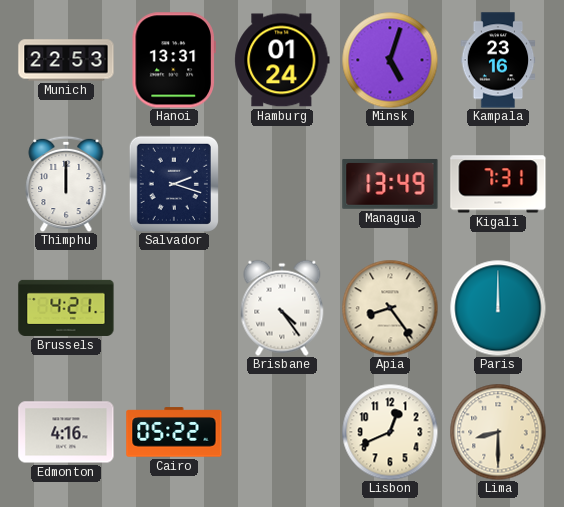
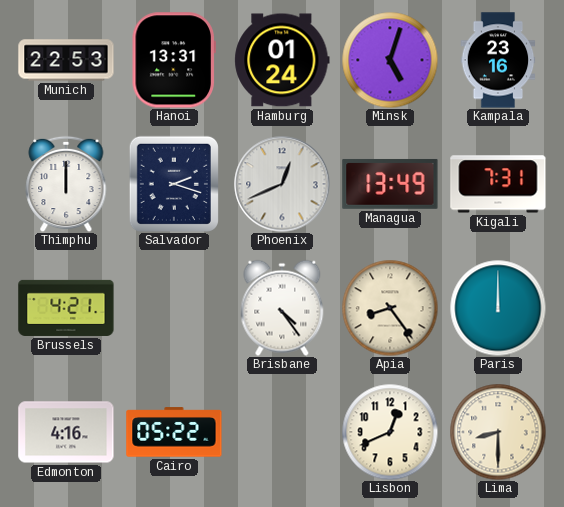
Phoenix: none -> 12:41
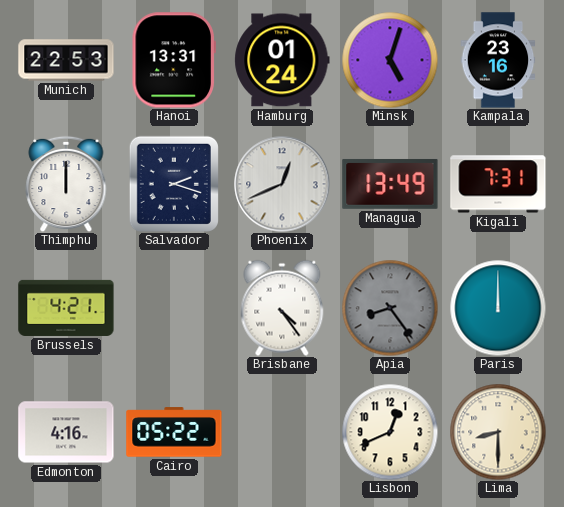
Apia dial: cream -> grey
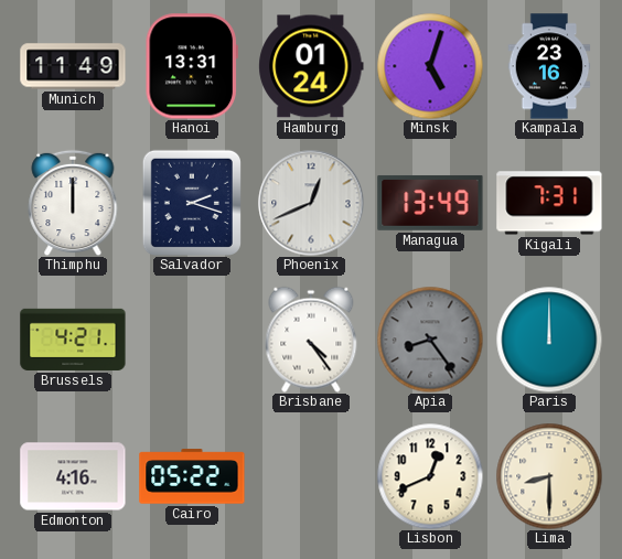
Munich: 22:53 -> 11:49
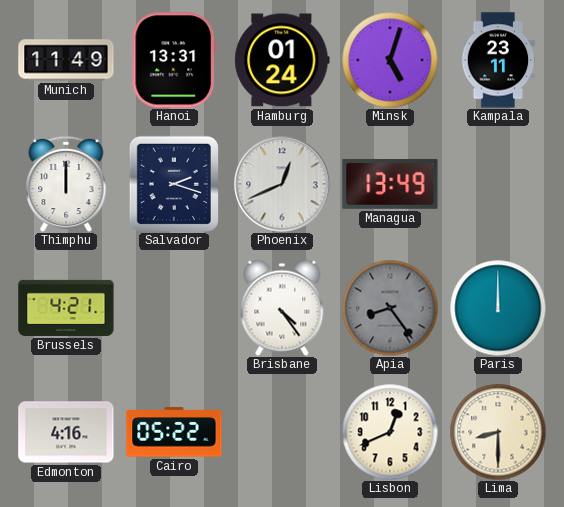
Kampala: 23:16 -> 23:11
Kigali: 7:31 -> none
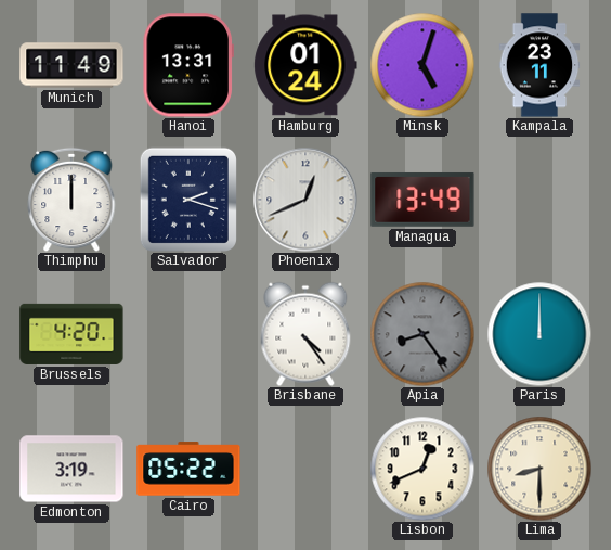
Brussels: 4:21 -> 4:20
Edmonton: 4:16 -> 3:19
